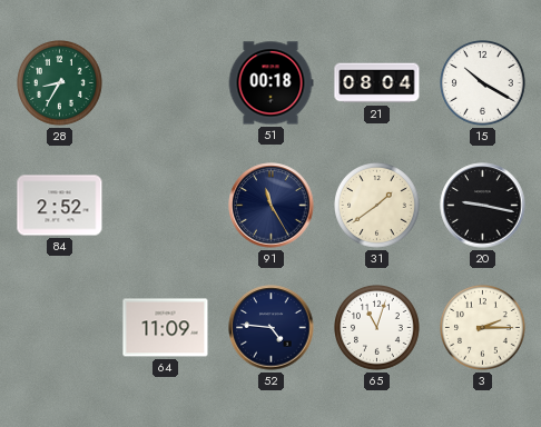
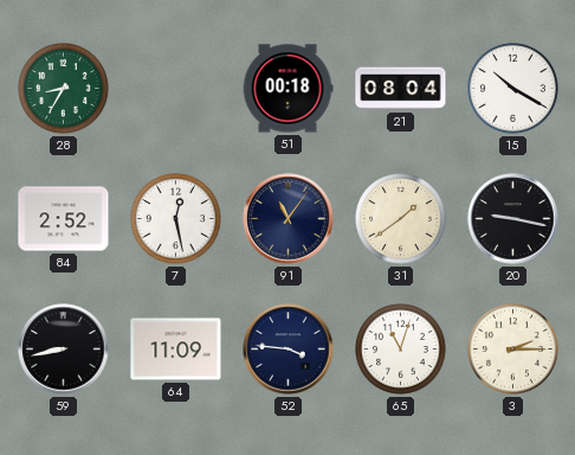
7: none -> 12:28
91: 11:25 -> 11:06
59: none -> 8:43
52: 4:46 -> 3:46
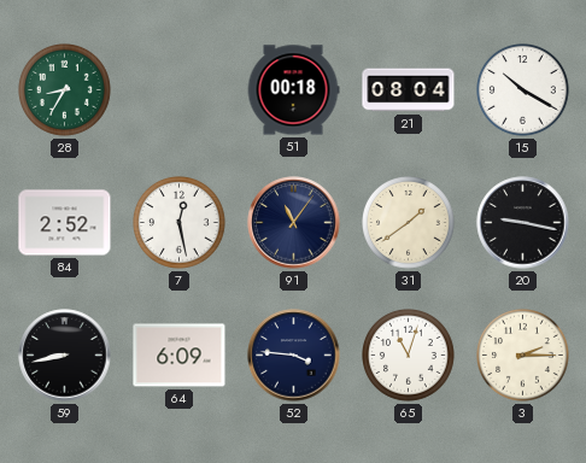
64: 11:09 -> 6:09
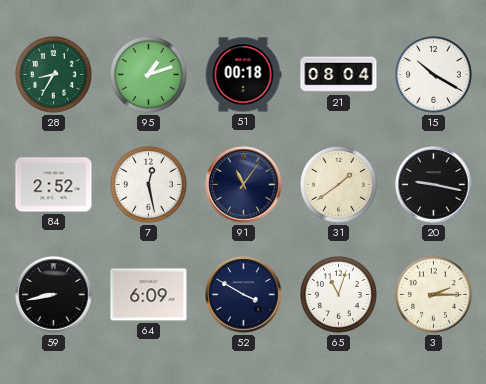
95: none -> 1:12
52: 3:46 -> 3:50
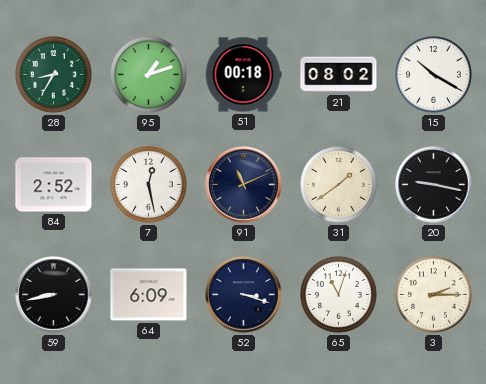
21: 08:04 -> 08:02
91: 11:06 -> 11:11
52: 3:50 -> 3:18
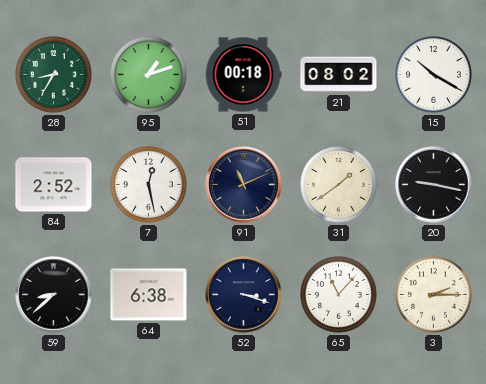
59: 8:43 -> 8:38
64: 6:09 -> 6:38
65: 11:03 -> 11:07
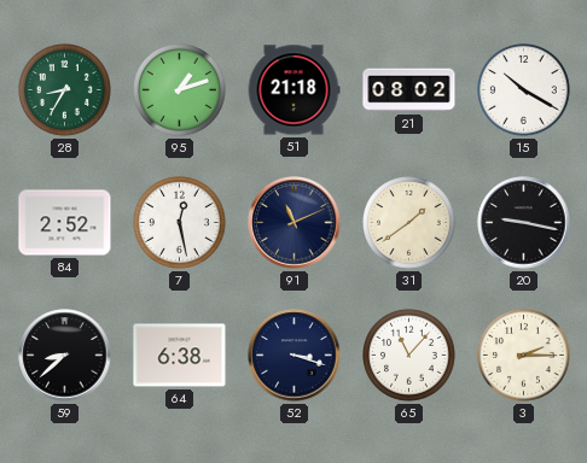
51: 00:18 -> 21:18
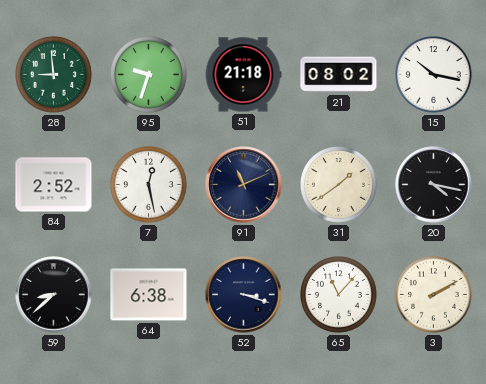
28: 8:35 -> 8:59
95: 1:12 -> 9:33
15: 10:20 -> 10:17
20: 9:17 -> 4:17
3: 2:15 -> 2:10
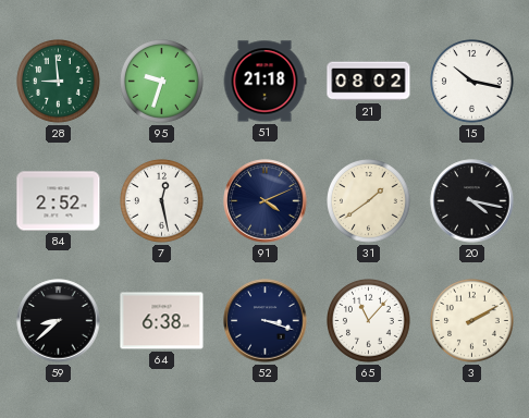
91: 11:11 -> 4:11
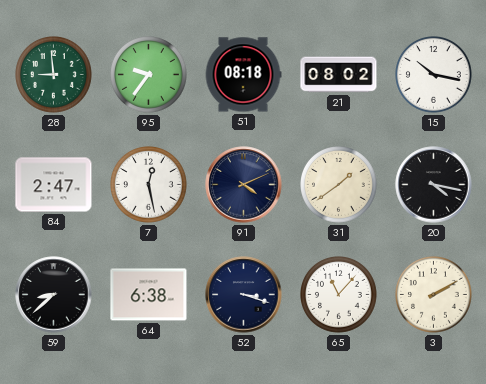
95: 9:33 -> 9:36
51: 21:18 -> 08:18
84: 2:52 -> 2:47
